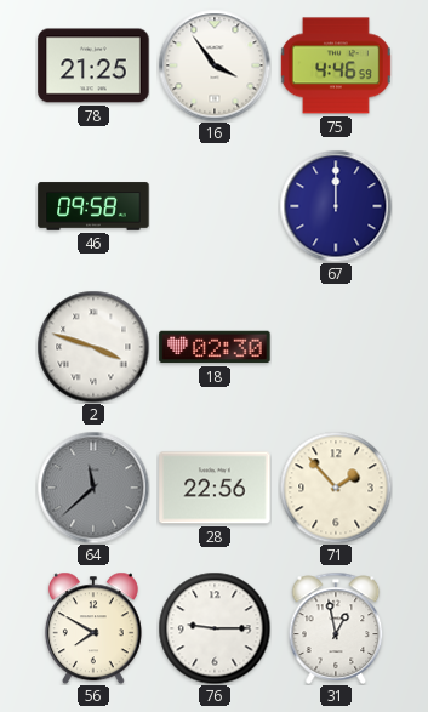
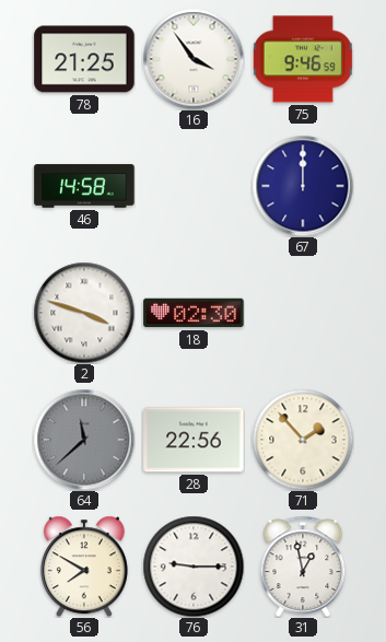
75: 4:46 -> 9:46
46: 09:58 -> 14:58
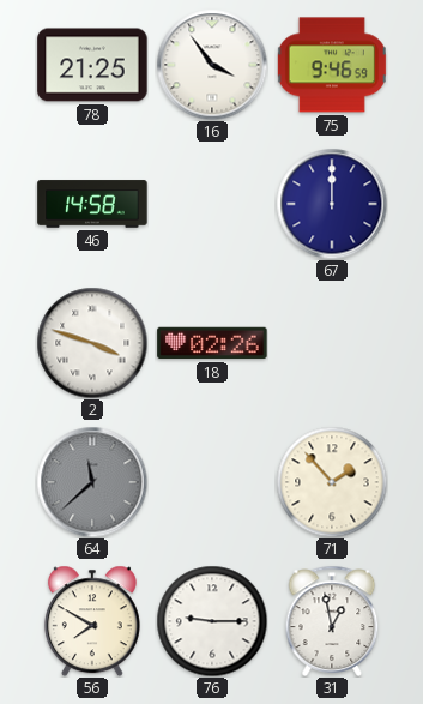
18: 02:30 -> 02:26
28: 22:56 -> none
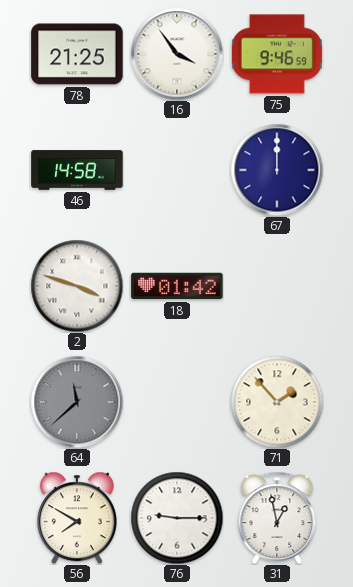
18: 02:26 -> 01:42
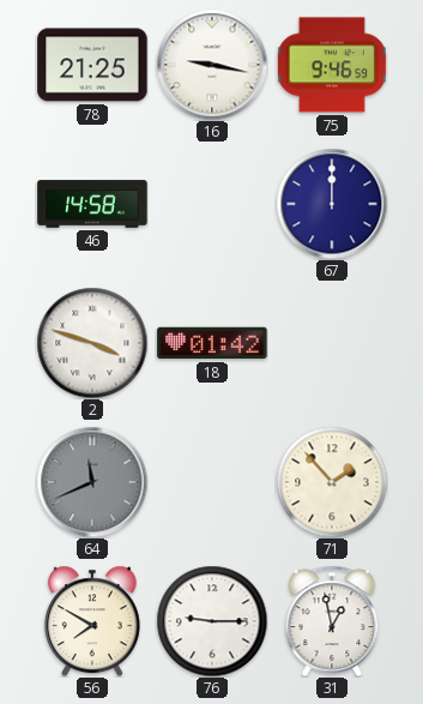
16: 3:54 -> 9:17
64: 11:38 -> 11:41
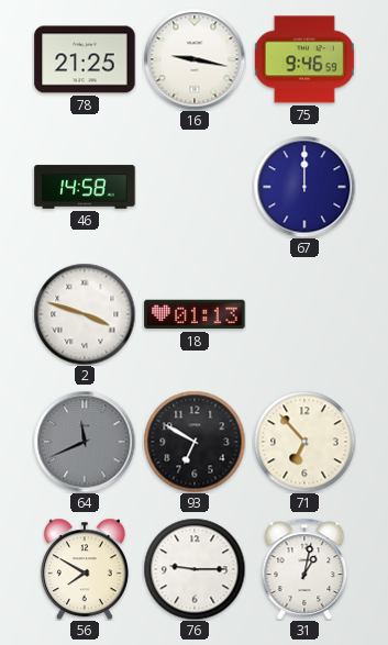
18: 01:42 -> 01:13
93: none -> 6:50
71: 1:53 -> 6:53
31: 12:58 -> 1:02
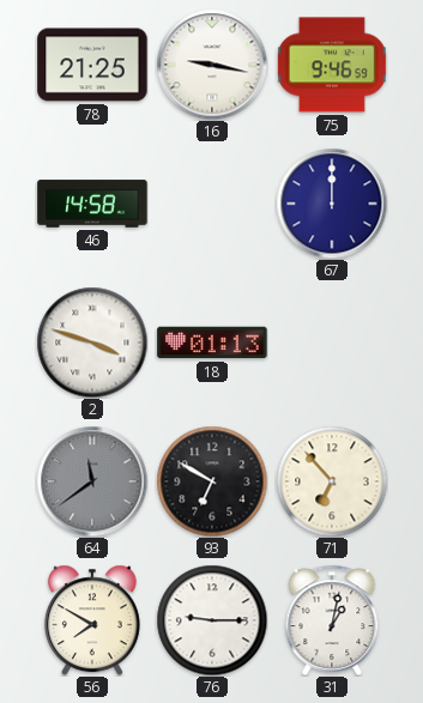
64: 11:41 -> 11:39
